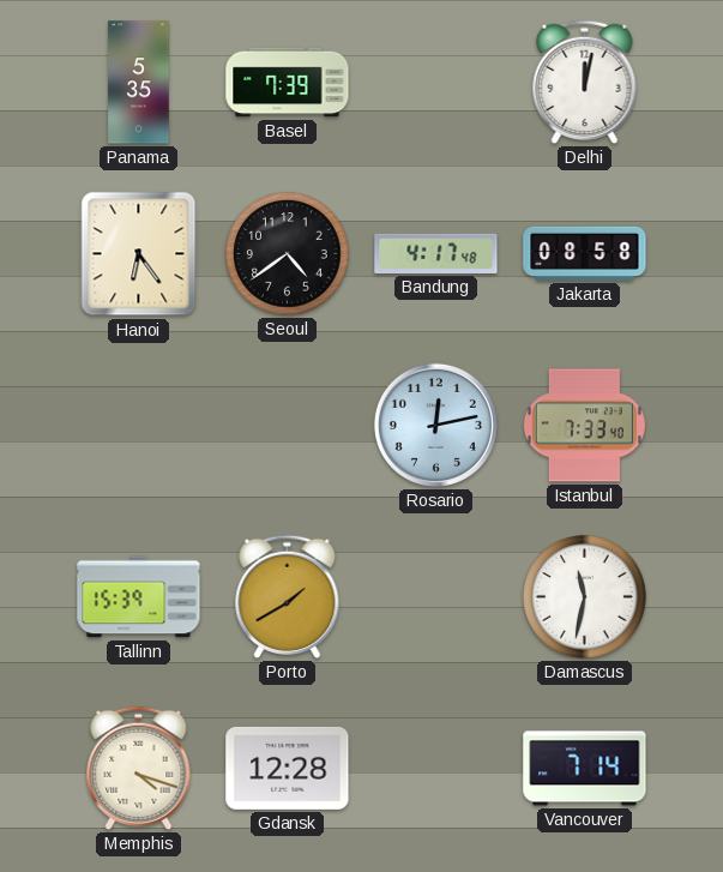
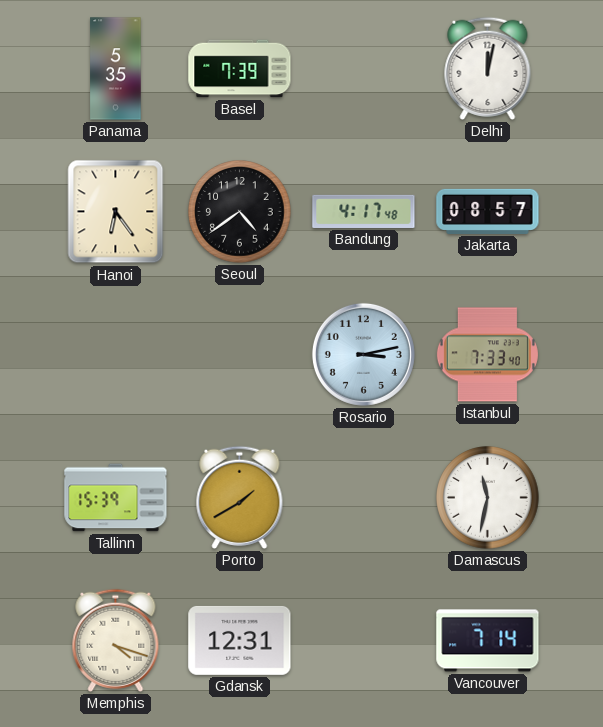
Jakarta: 08:58 -> 08:57
Rosario: 12:13 -> 3:13
Gdansk: 12:28 -> 12:31
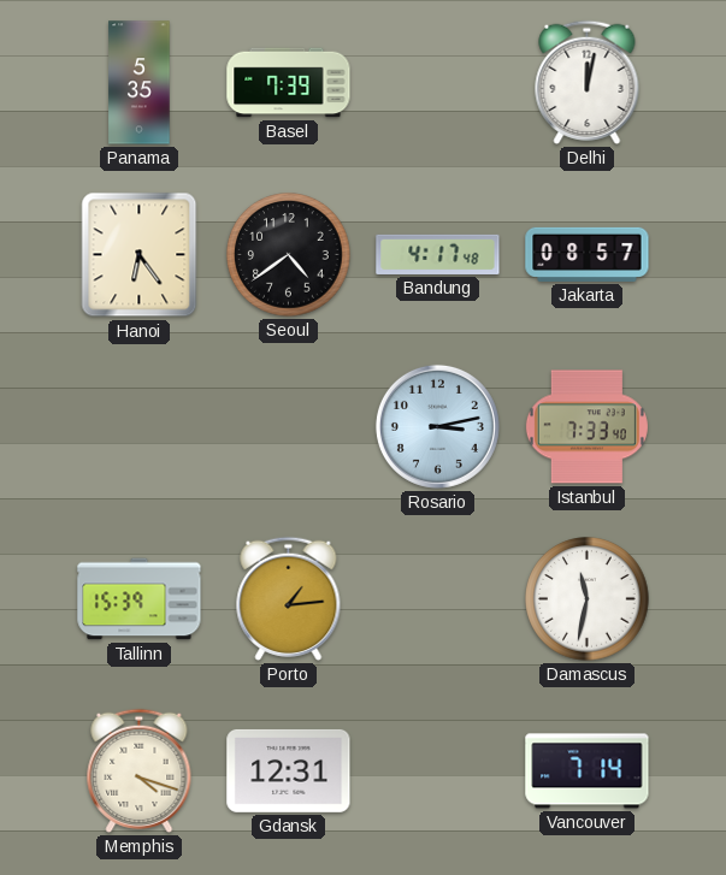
Porto: 1:40 -> 1:14
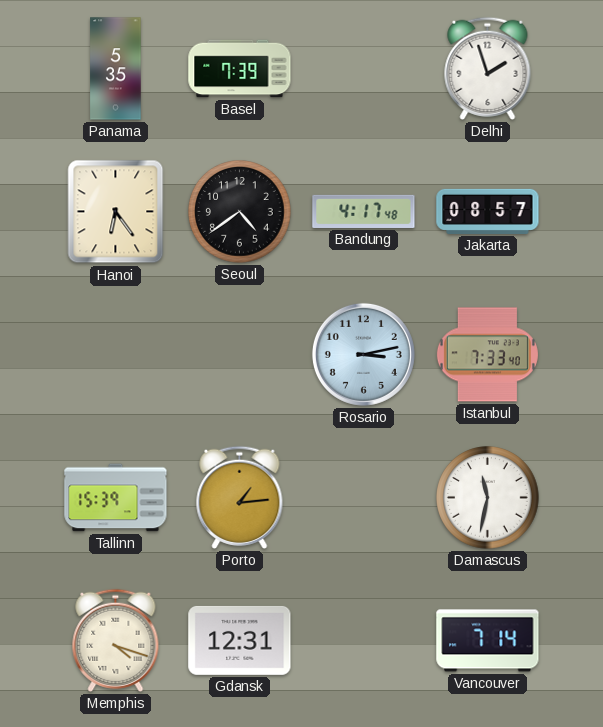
Delhi: 12:02 -> 1:57
